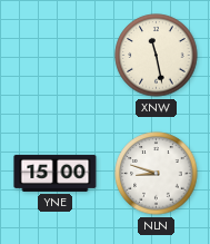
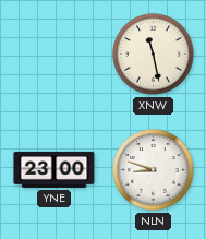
YNE: 15:00 -> 23:00
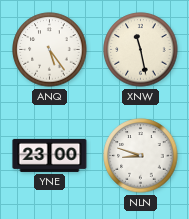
ANQ: none -> 5:24
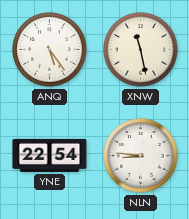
YNE: 23:00 -> 22:54
NLN: 8:48 -> 8:46
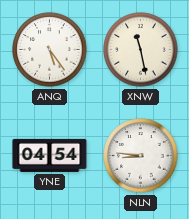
YNE: 22:54 -> 04:54
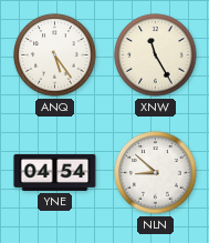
XNW: 11:28 -> 11:25
NLN: 8:46 -> 8:52
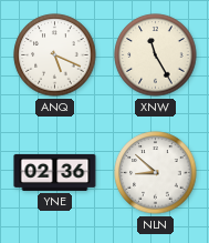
ANQ: 5:24 -> 5:19
YNE: 04:54 -> 02:36
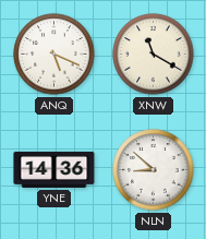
XNW: 11:25 -> 11:20
YNE: 02:36 -> 14:36
